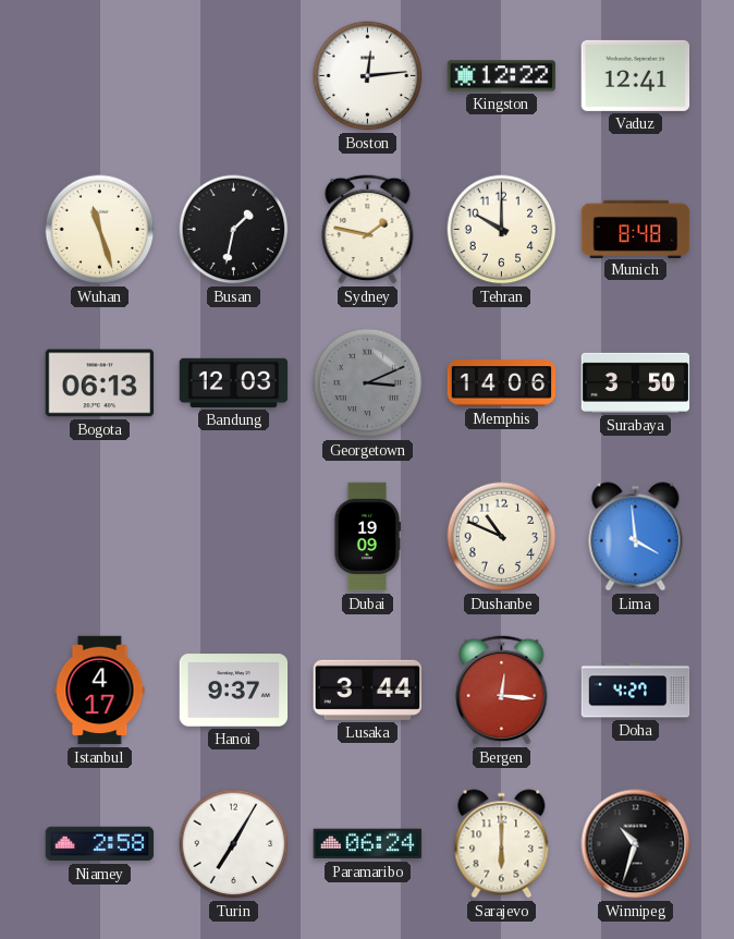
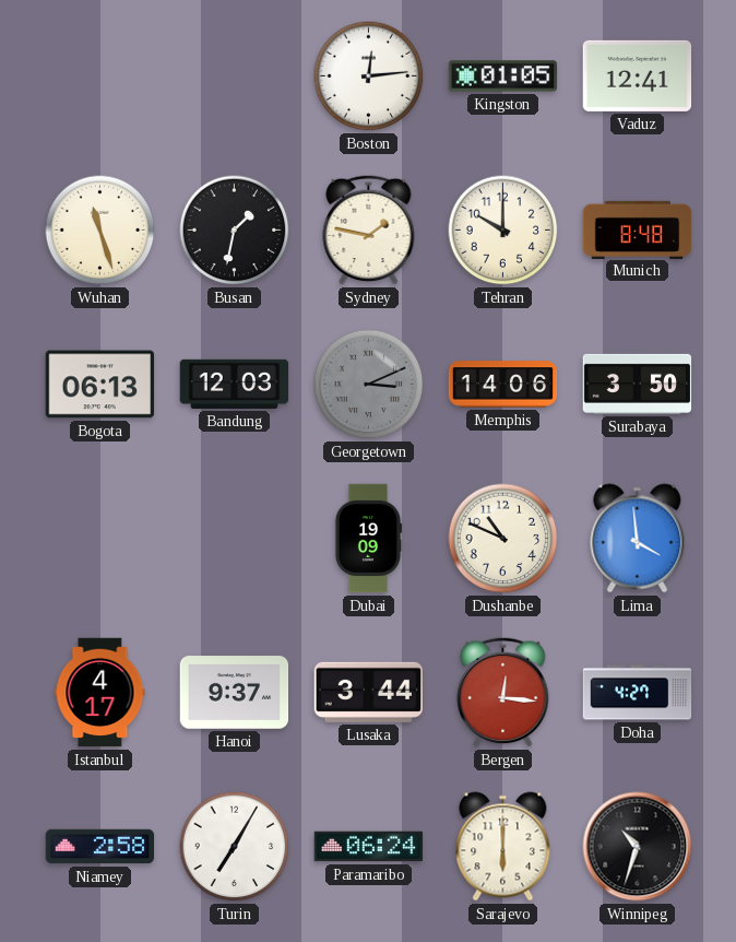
Kingston: 12:22 -> 01:05
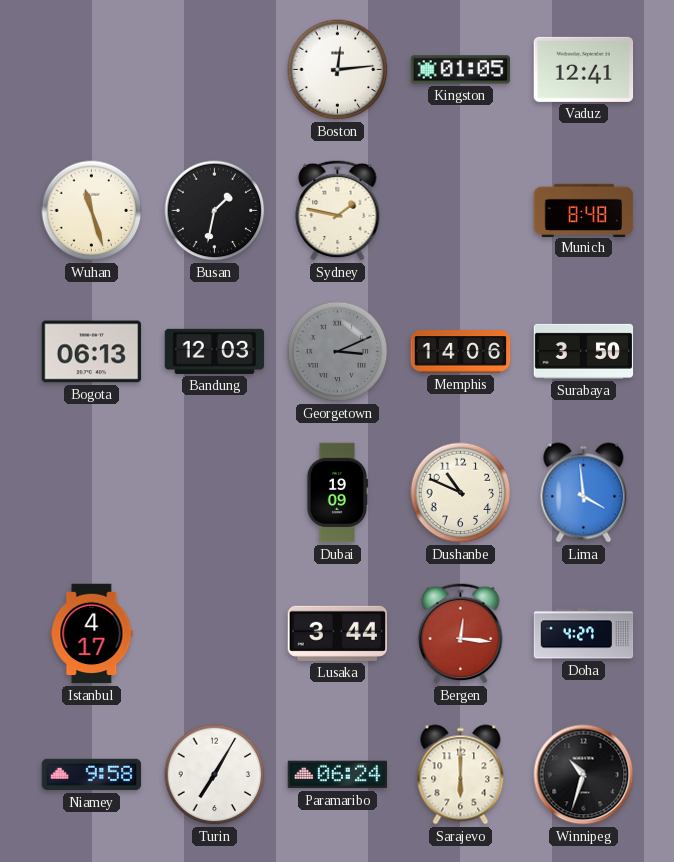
Tehran: 10:00 -> none
Hanoi: 9:37 -> none
Niamey: 2:58 -> 9:58
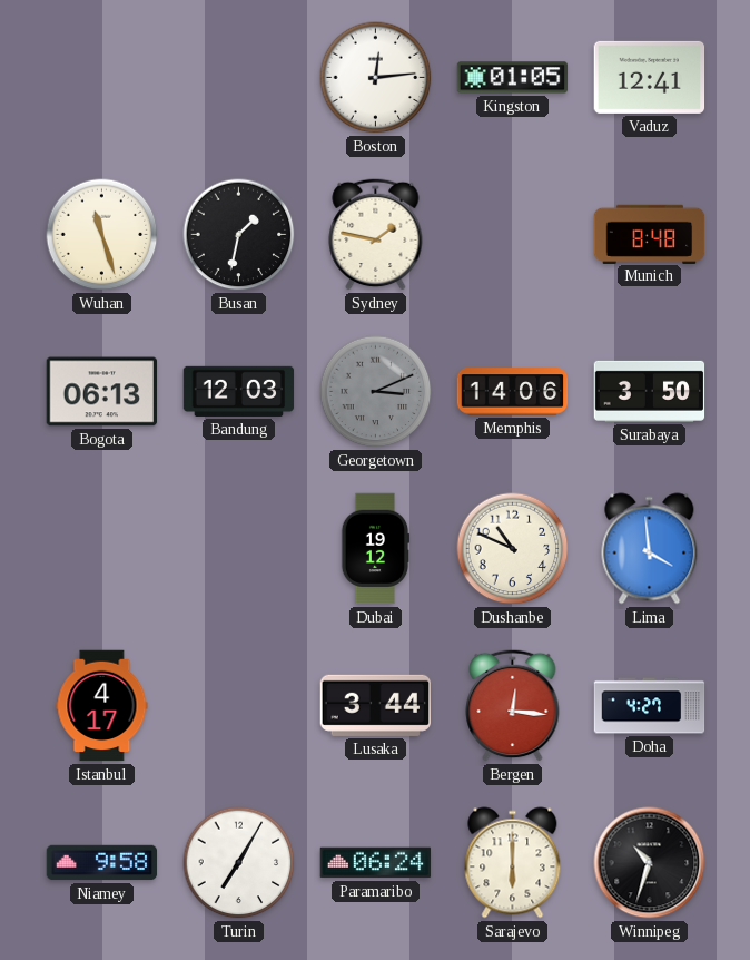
Dubai: 19:09 -> 19:12
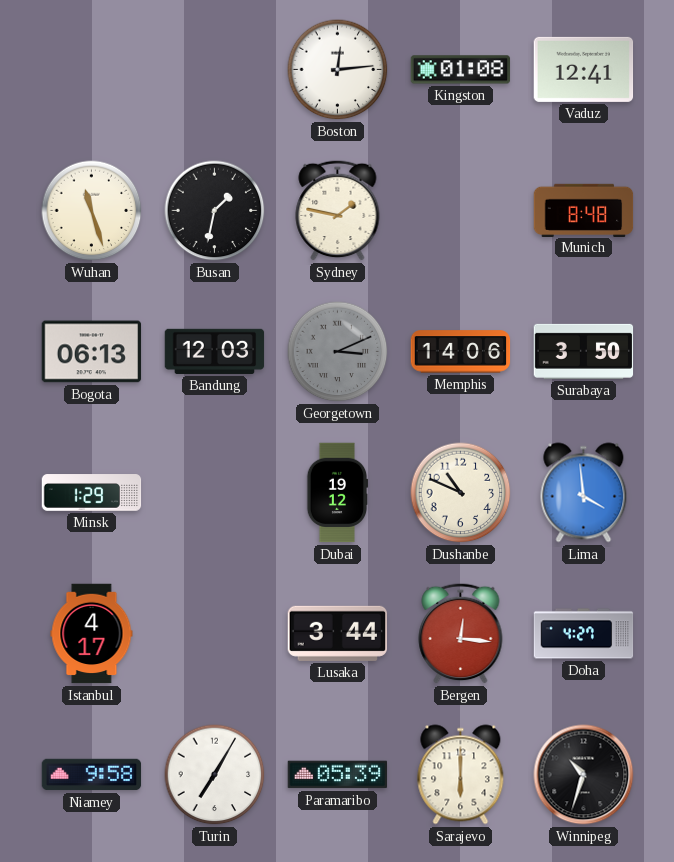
Kingston: 01:05 -> 01:08
Minsk: none -> 1:29
Paramaribo: 06:24 -> 05:39
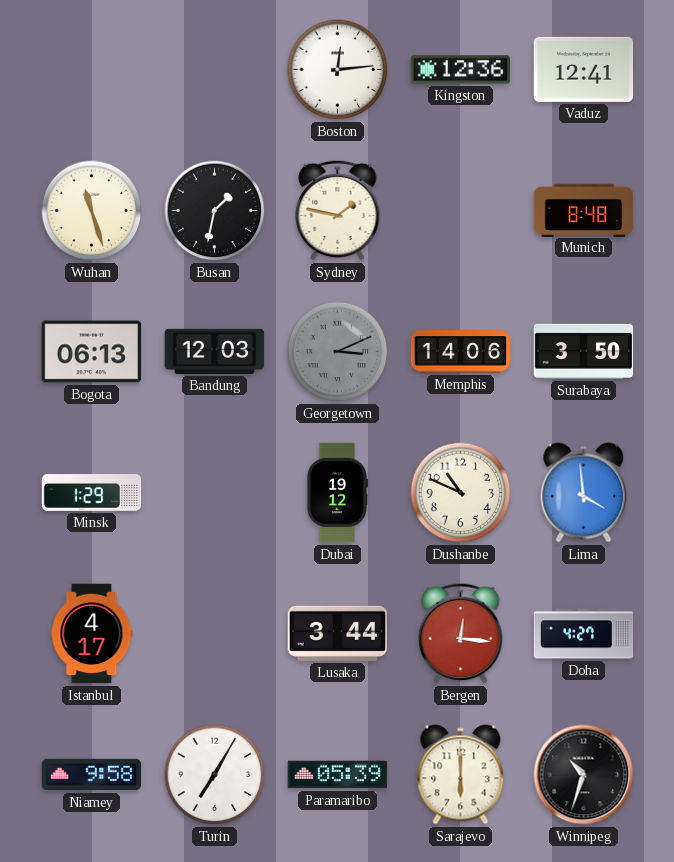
Kingston: 01:08 -> 12:36
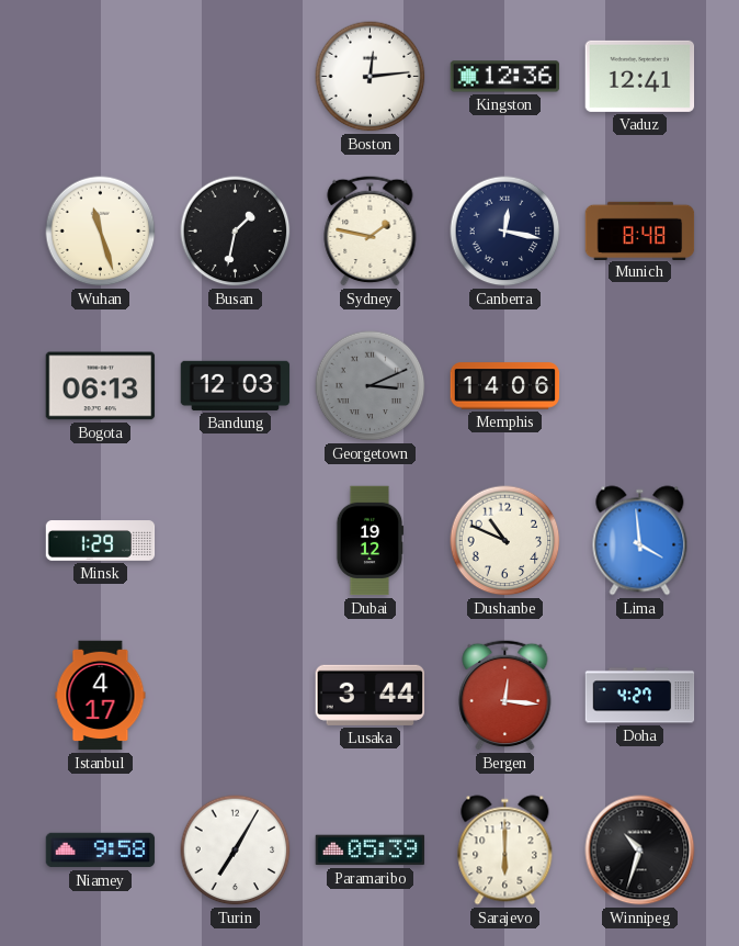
Canberra: none -> 12:17
Surabaya: 3:50 -> none
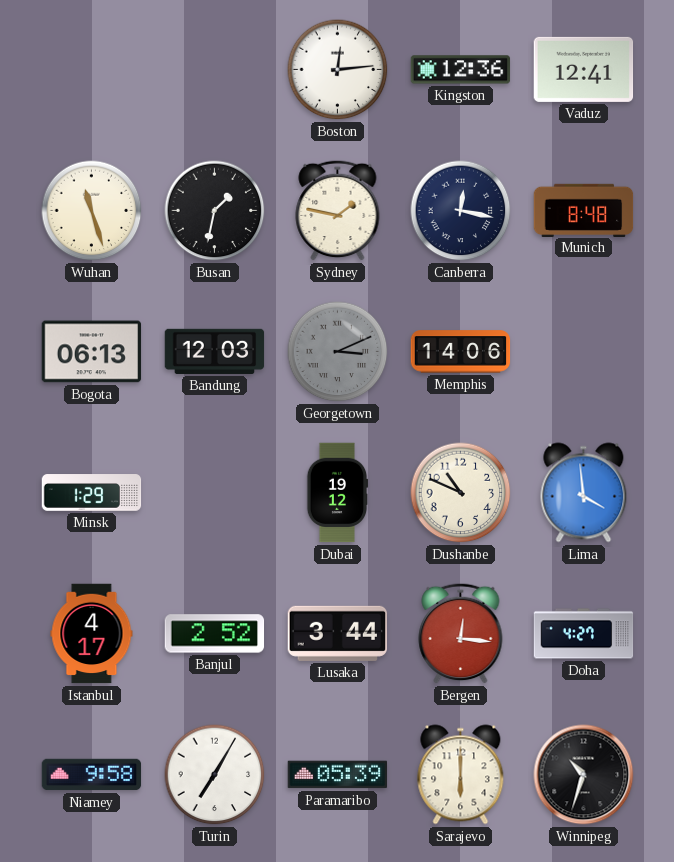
Banjul: none -> 2:52
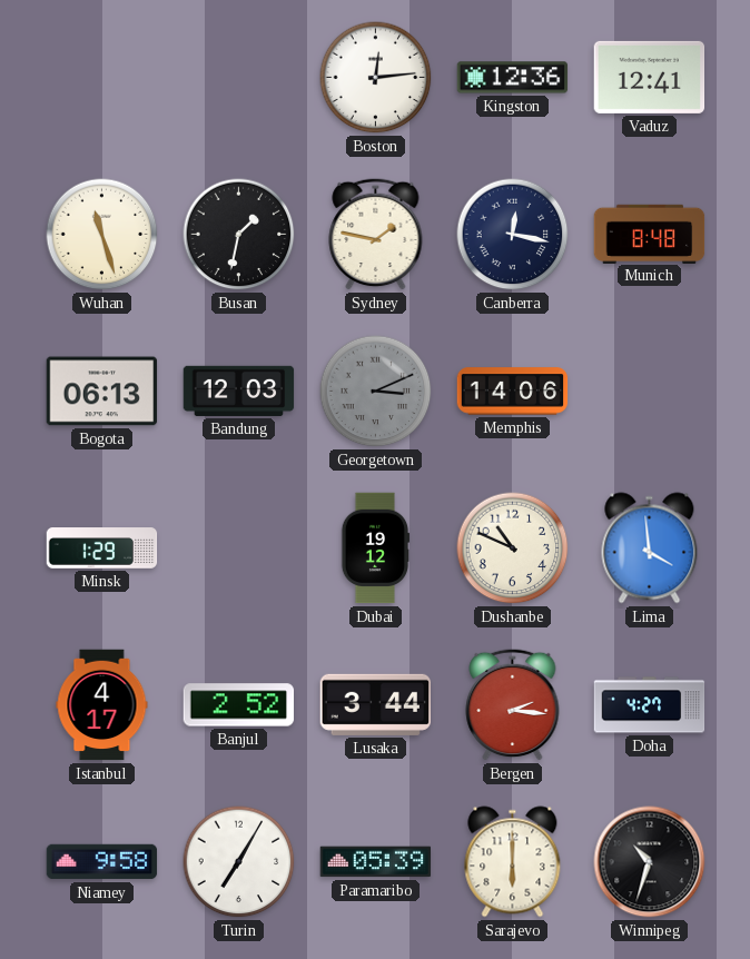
Bergen: 12:16 -> 2:16
